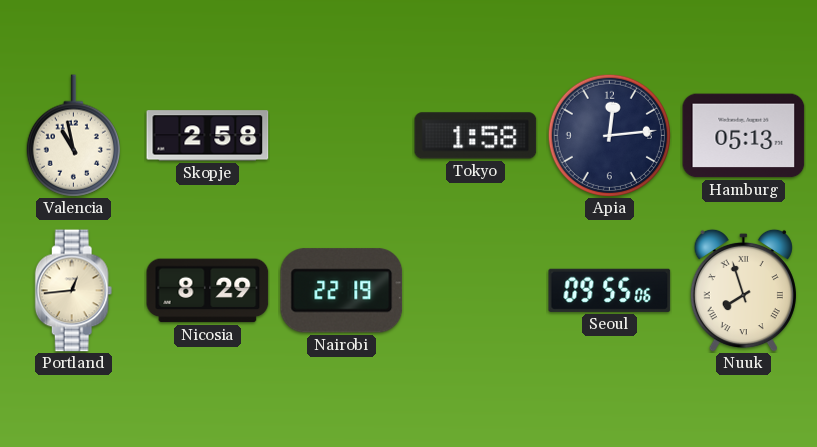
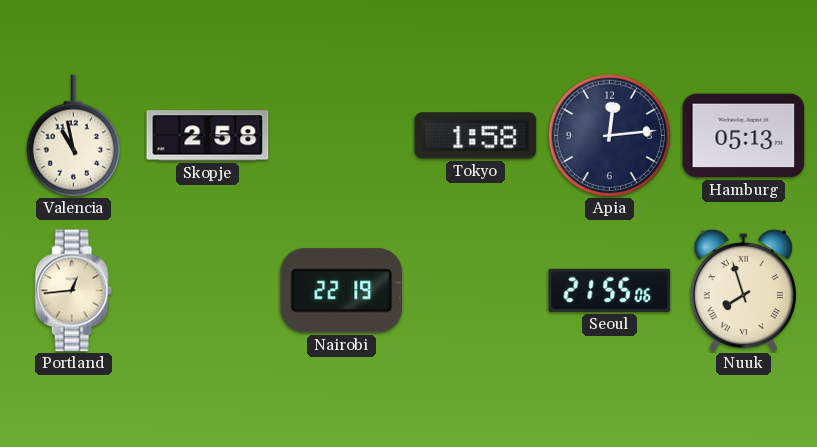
Nicosia: 8:29 -> none
Seoul: 09:55 -> 21:55
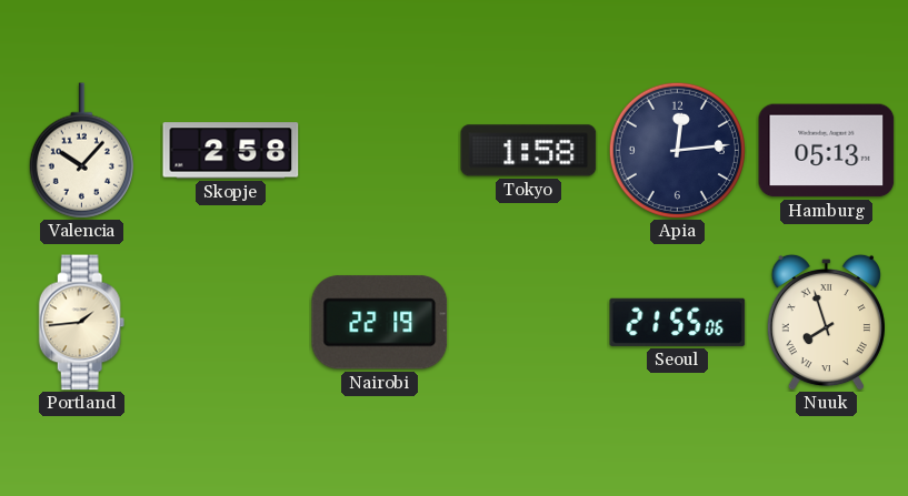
Valencia: 10:58 -> 10:07
Portland: 12:44 -> 1:44
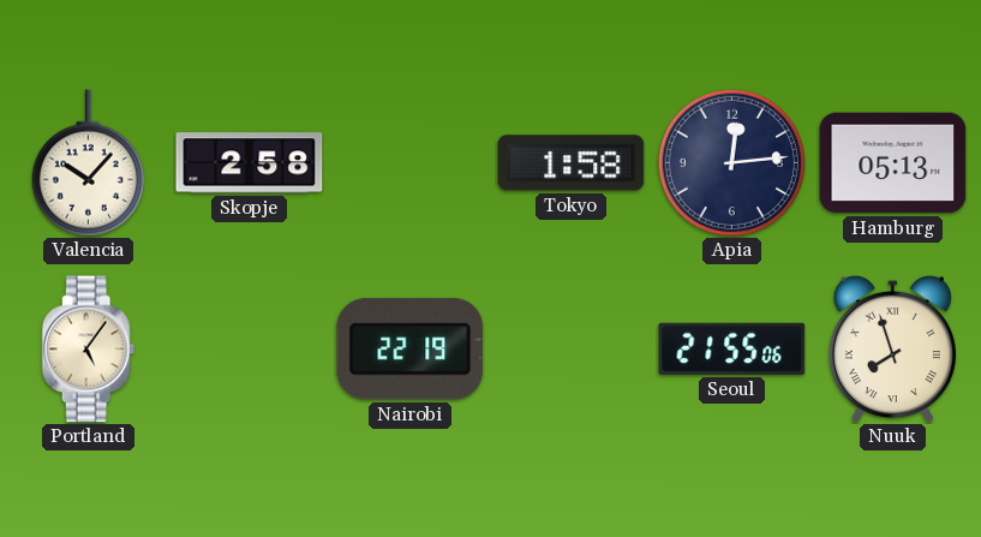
Portland: 1:44 -> 5:06
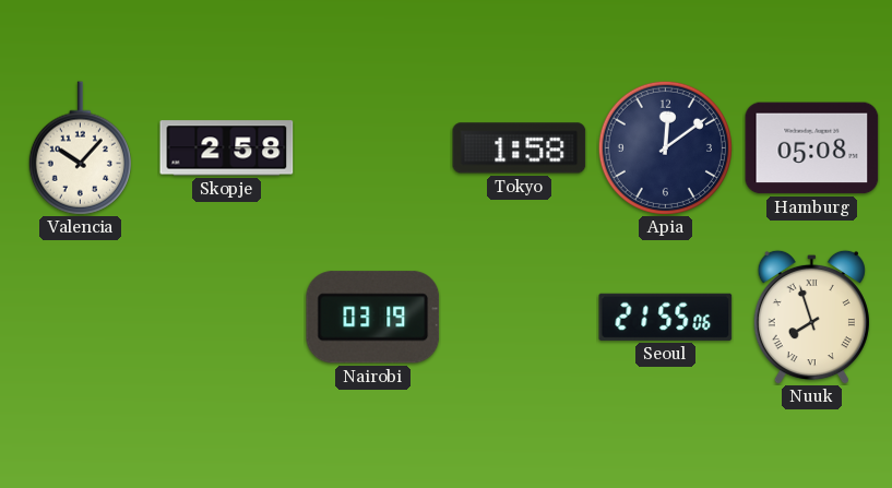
Apia: 12:14 -> 12:09
Hamburg: 05:13 -> 05:08
Portland: 5:06 -> none
Nairobi: 22:19 -> 03:19
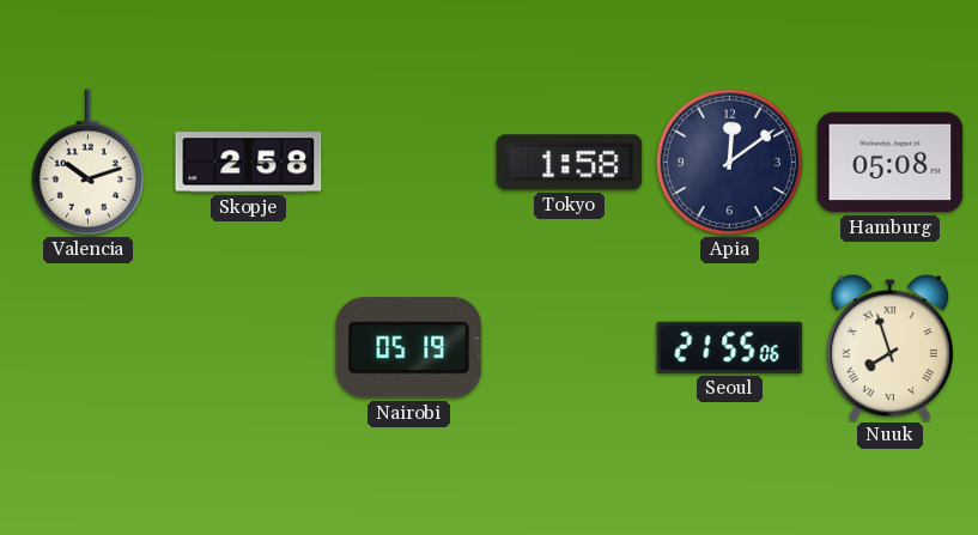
Valencia: 10:07 -> 10:12
Nairobi: 03:19 -> 05:19
